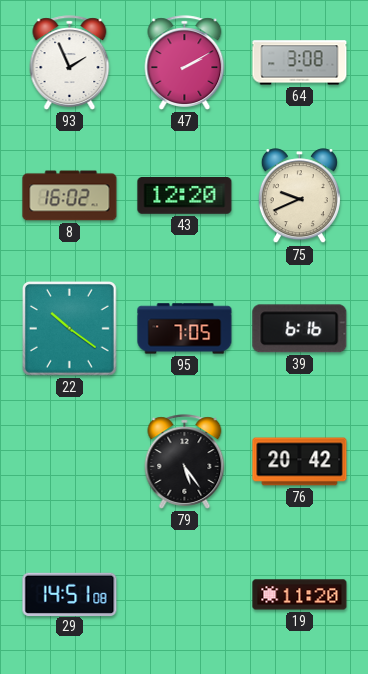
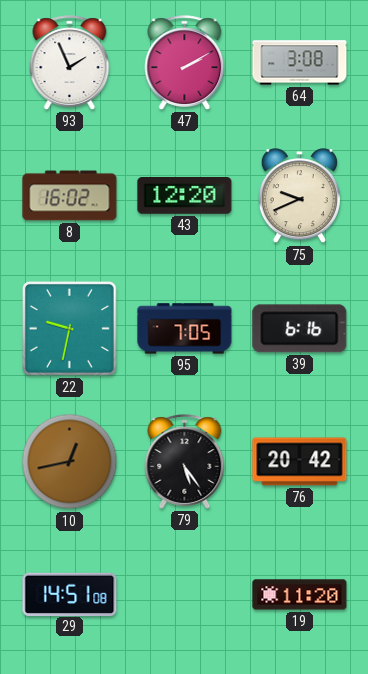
22: 10:21 -> 9:32
10: none -> 12:43
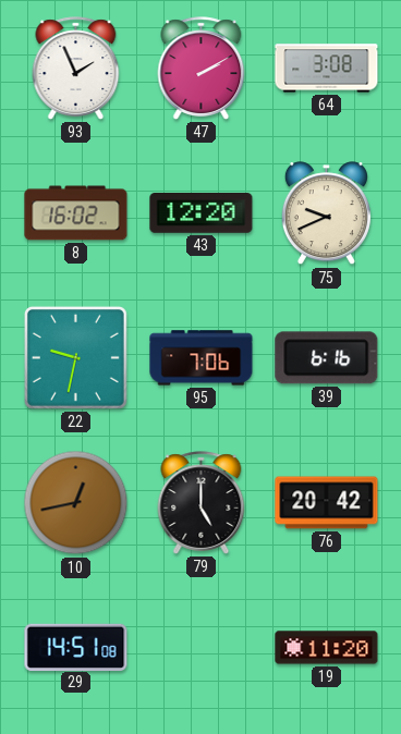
95: 7:05 -> 7:06
79: 5:24 -> 5:00
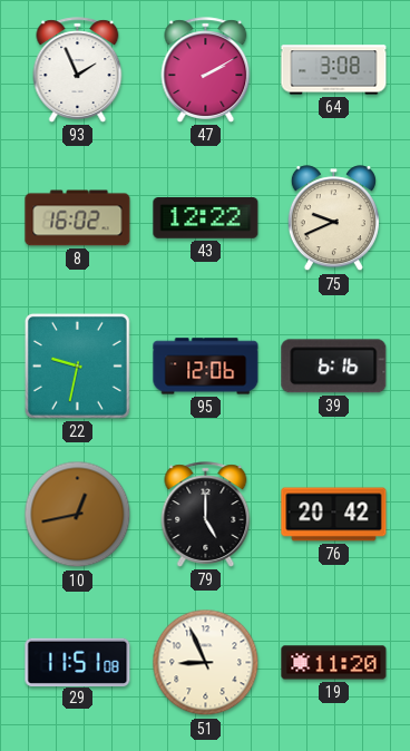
43: 12:20 -> 12:22
95: 7:06 -> 12:06
29: 14:51 -> 11:51
51: none -> 8:56
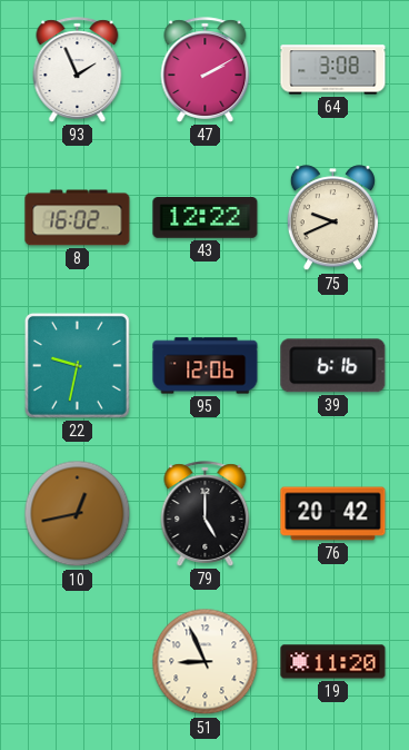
29: 11:51 -> none
